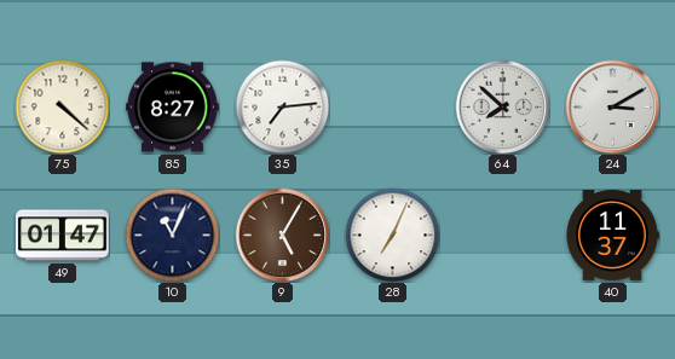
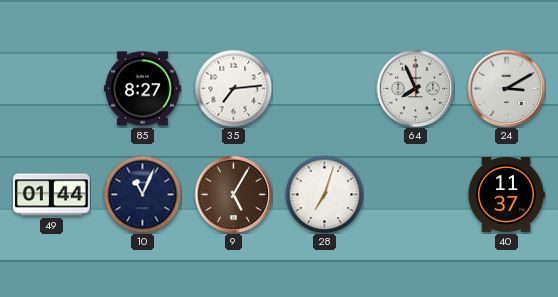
75: 4:22 -> none
64: 7:52 -> 7:56
49: 01:47 -> 01:44
28: 7:04 -> 7:03
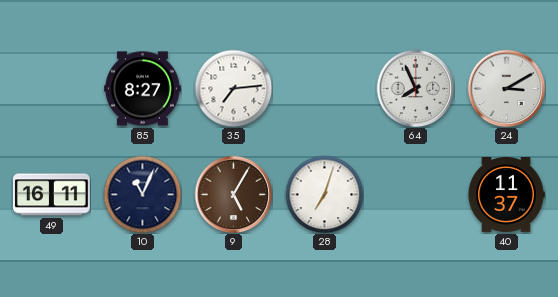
49: 01:44 -> 16:11
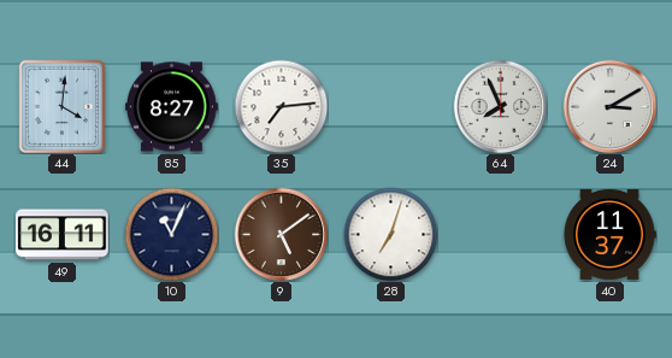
44: none -> 4:01
9: 5:05 -> 5:09
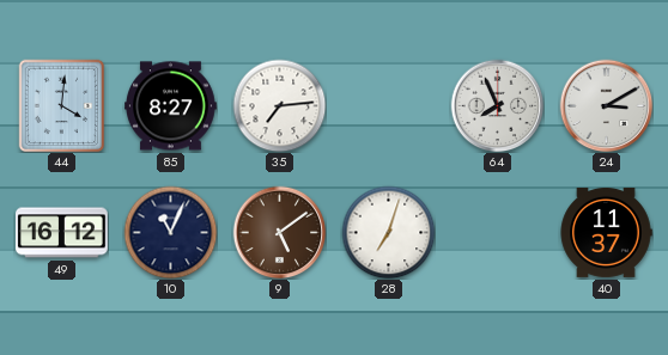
49: 16:11 -> 16:12
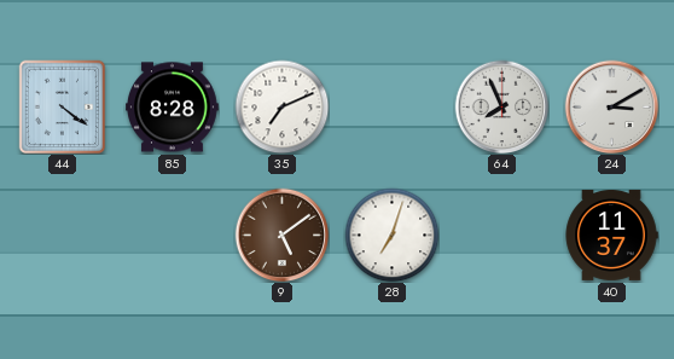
44: 4:01 -> 4:21
85: 8:27 -> 8:28
35: 7:14 -> 7:11
49: 16:12 -> none
10: 11:04 -> none
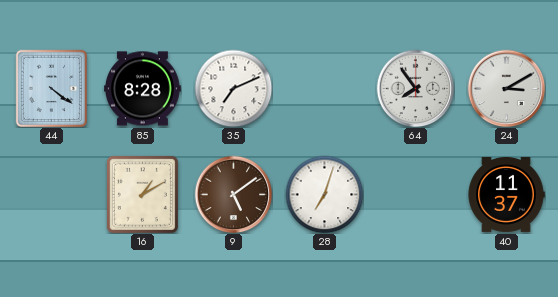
64: 7:56 -> 7:54
16: none -> 1:10
